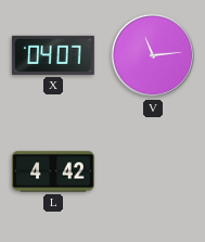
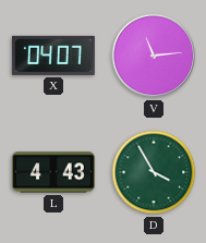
L: 4:42 -> 4:43
D: none -> 3:55
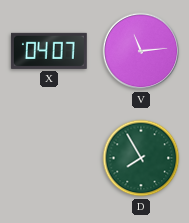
L: 4:43 -> none
D: 3:55 -> 7:55
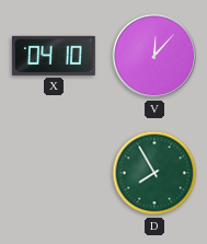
X: 04:07 -> 04:10
V: 11:14 -> 12:07
